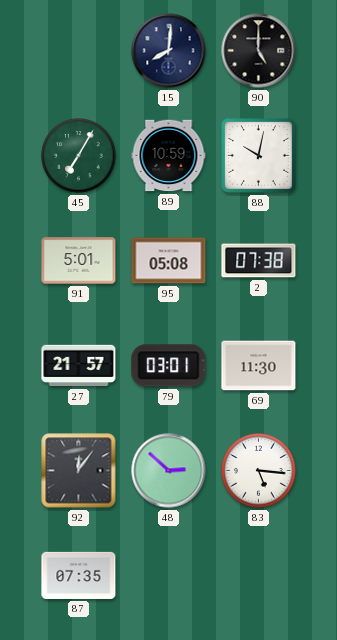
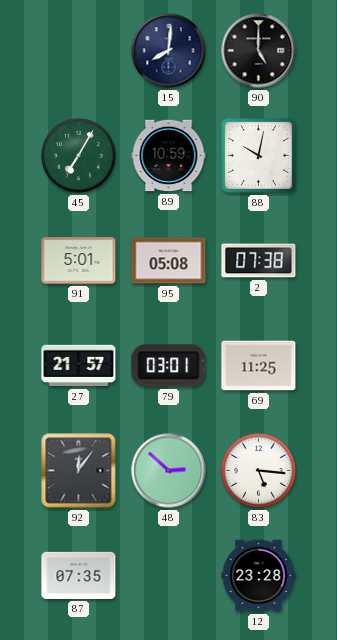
69: 11:30 -> 11:25
12: none -> 23:28
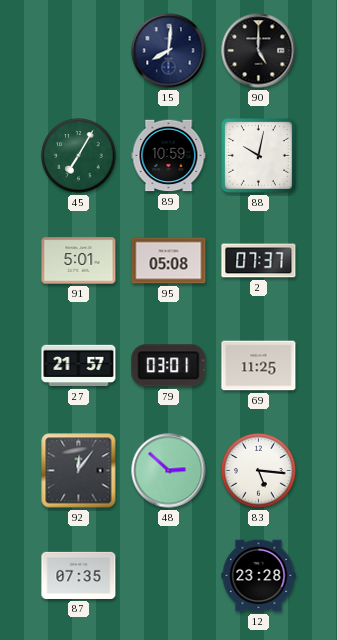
2: 07:38 -> 07:37
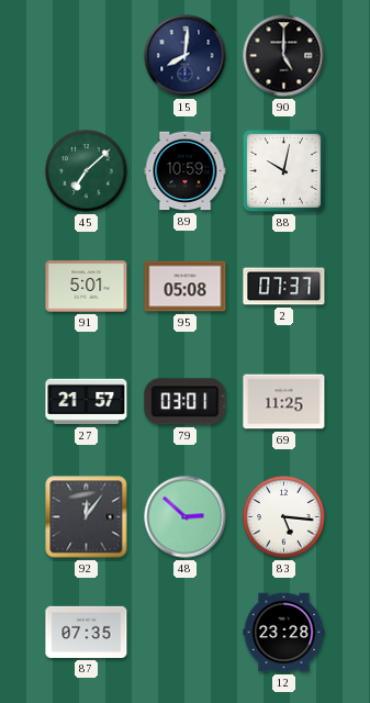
45: 7:05 -> 7:08
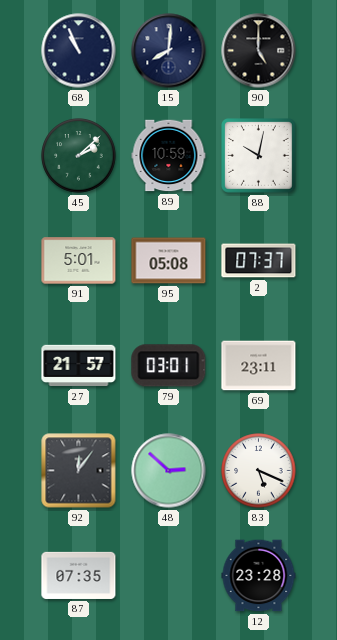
68: none -> 10:56
45: 7:08 -> 2:08
69: 11:25 -> 23:11
83: 5:16 -> 5:19
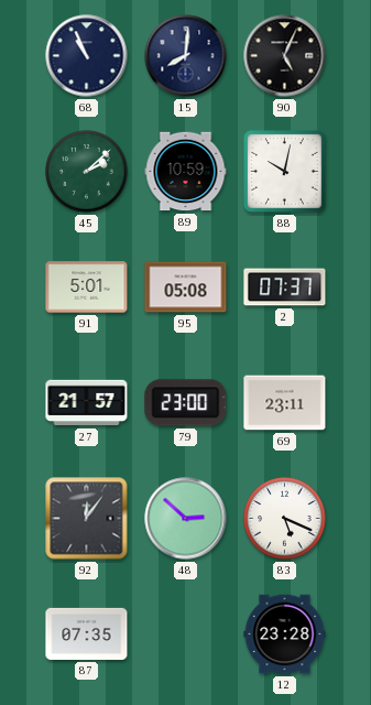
90: 5:00 -> 5:04
79: 03:01 -> 23:00
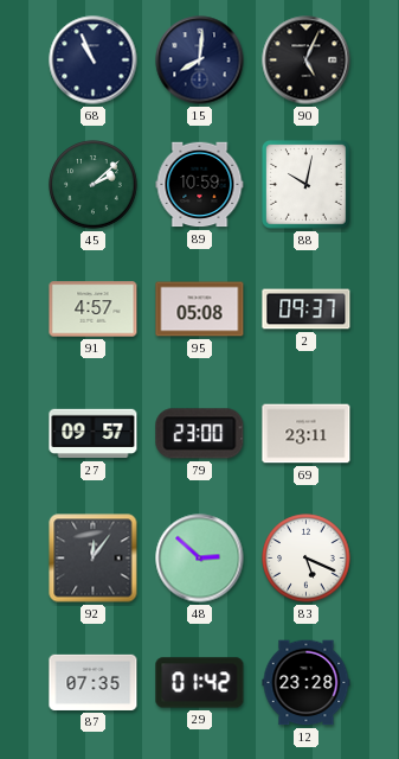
91: 5:01 -> 4:57
2: 07:37 -> 09:37
27: 21:57 -> 09:57
29: none -> 01:42
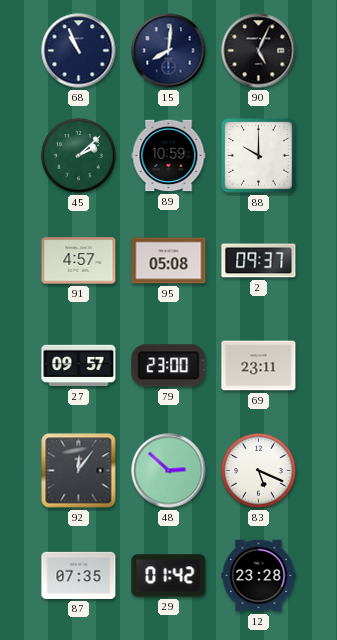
88: 10:02 -> 10:00
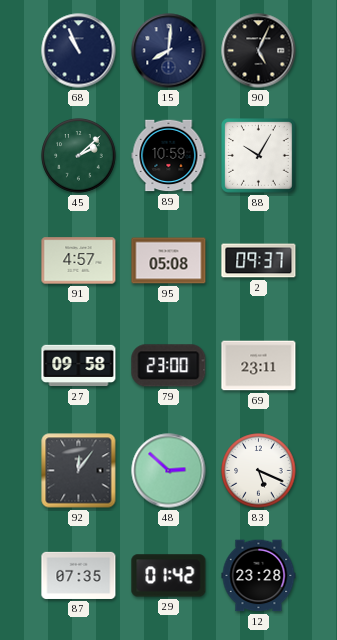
88: 10:00 -> 10:05
27: 09:57 -> 09:58
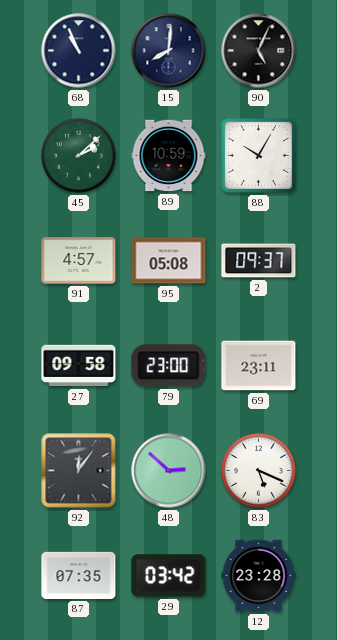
29: 01:42 -> 03:42
